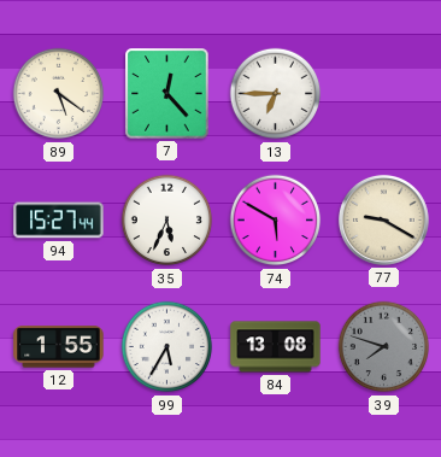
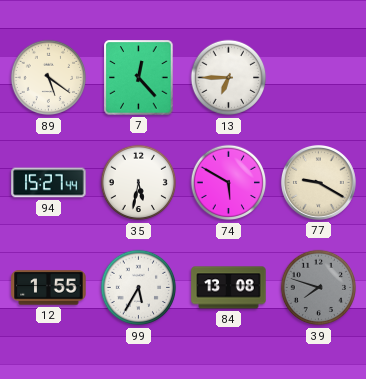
35: 5:34 -> 5:32
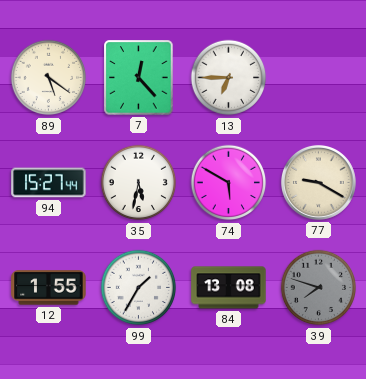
99: 5:35 -> 1:35
